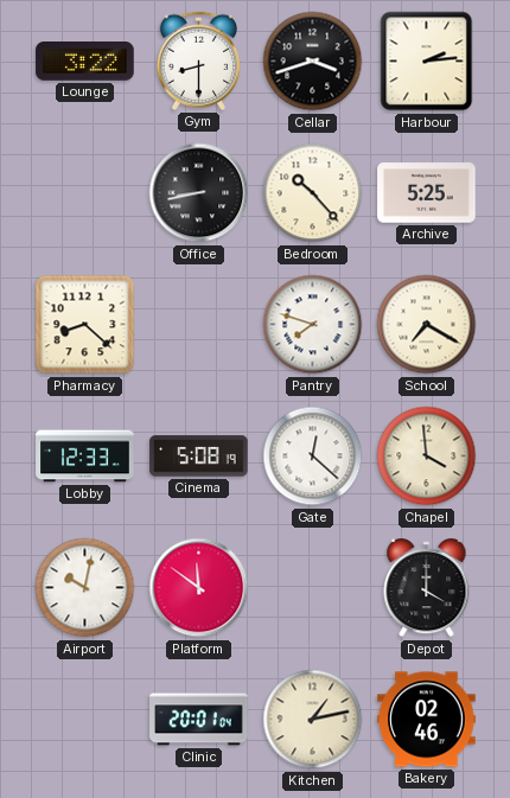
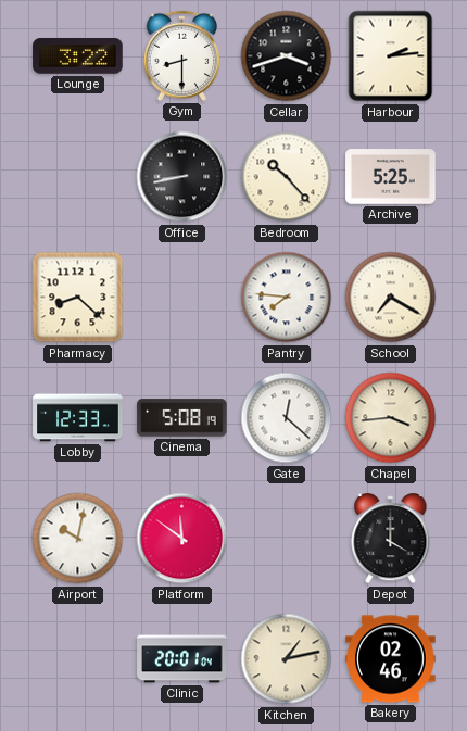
Pantry: 7:48 -> 7:46
Chapel: 3:59 -> 3:44
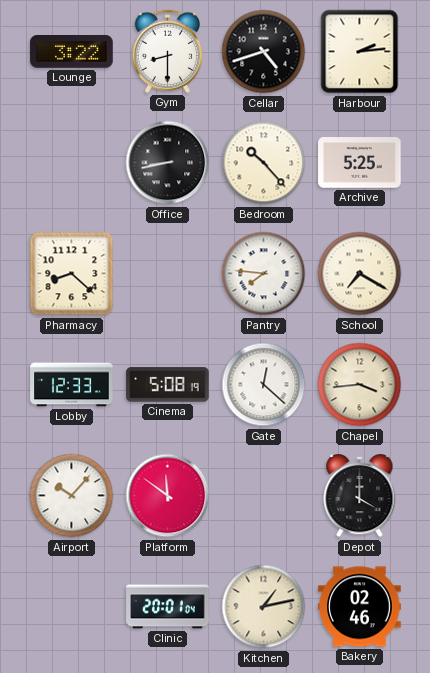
Cellar: 3:42 -> 4:42
Airport: 10:02 -> 10:07
